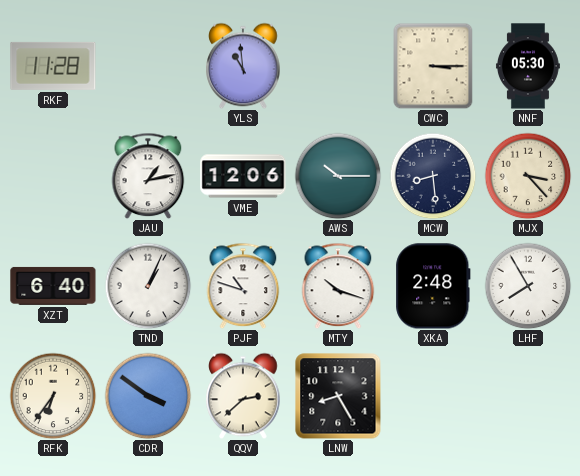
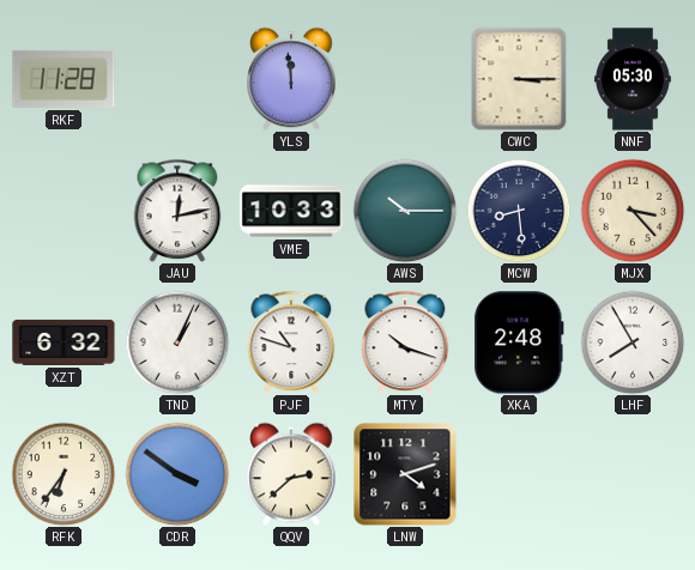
YLS: 10:59 -> 11:59
JAU: 1:13 -> 12:13
VME: 12:06 -> 10:33
XZT: 6:40 -> 6:32
LNW: 8:25 -> 4:12
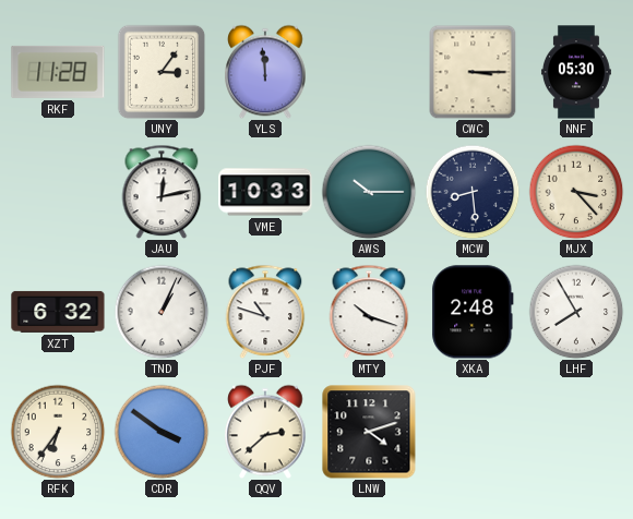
UNY: none -> 3:06
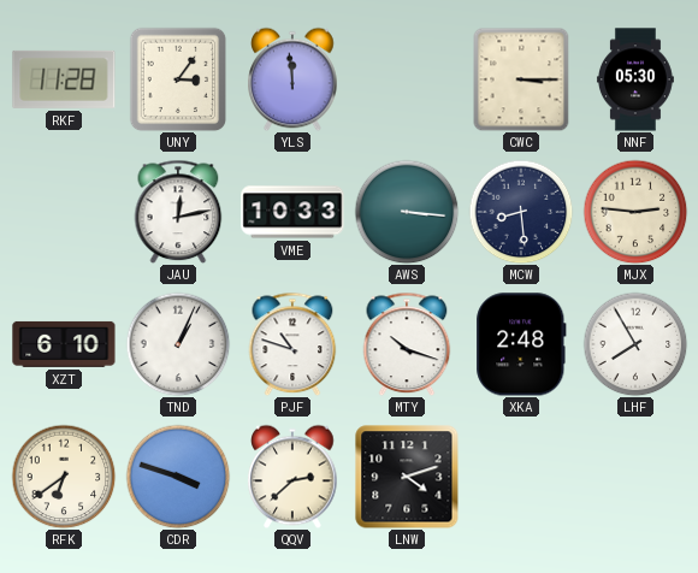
AWS: 10:15 -> 3:16
MJX: 3:23 -> 2:46
XZT: 6:32 -> 6:10
RFK: 6:36 -> 6:39
CDR: 3:51 -> 3:48
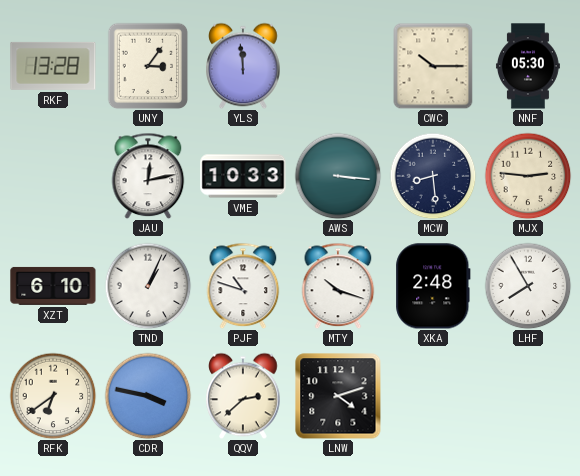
RKF: 11:28 -> 13:28
CWC: 3:15 -> 10:15
CDR: 3:48 -> 3:47
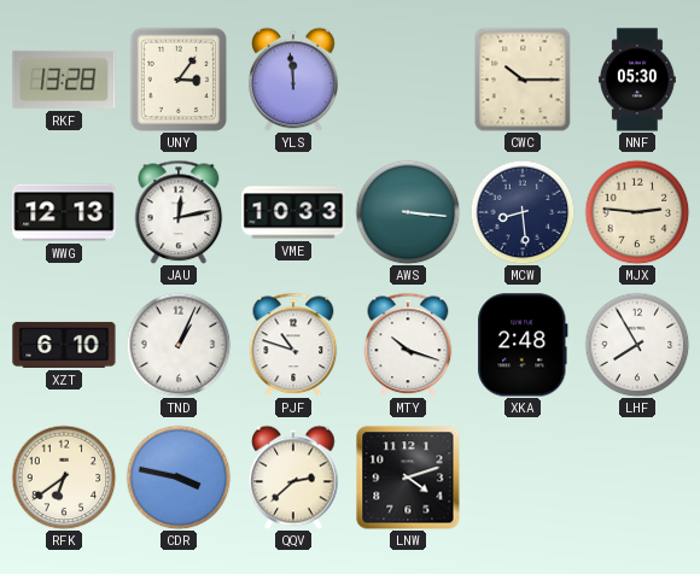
WWG: none -> 12:13
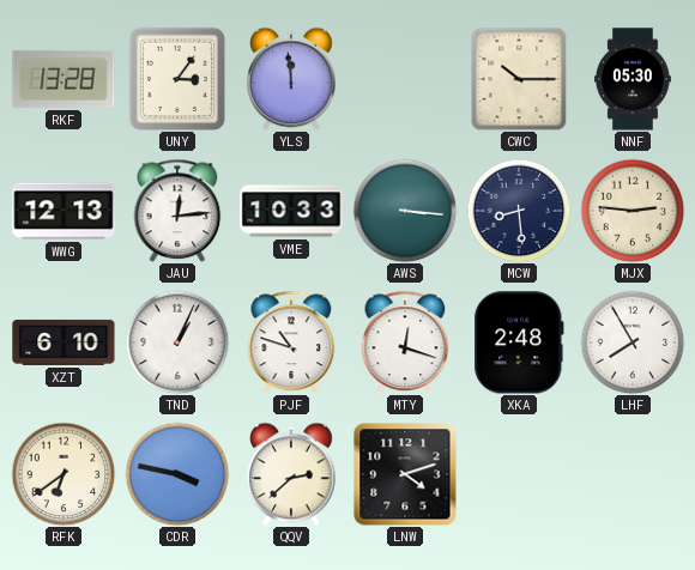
JAU: 12:13 -> 12:14
MTY: 10:18 -> 12:18
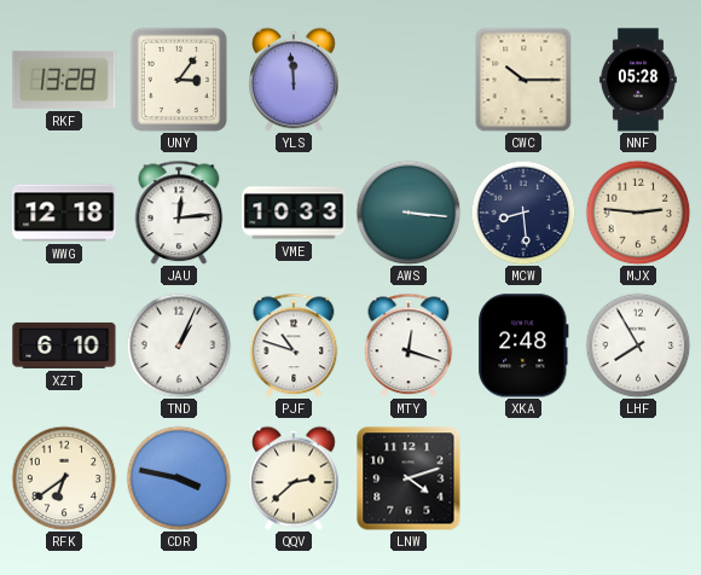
NNF: 05:30 -> 05:28
WWG: 12:13 -> 12:18
